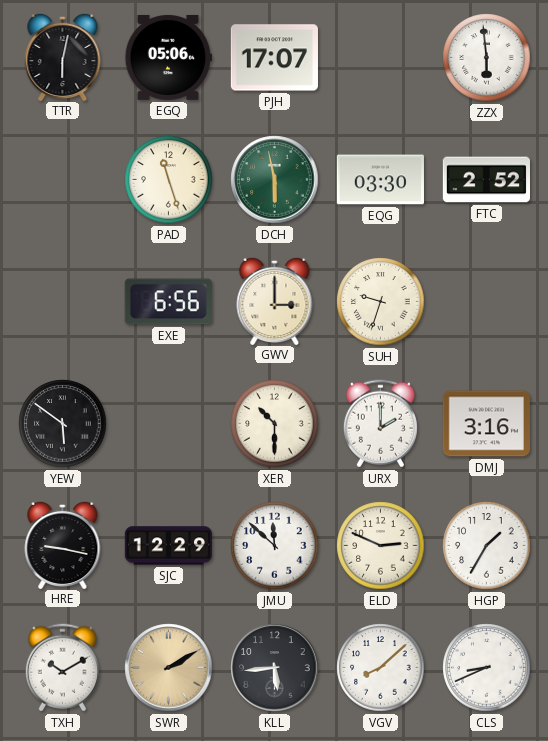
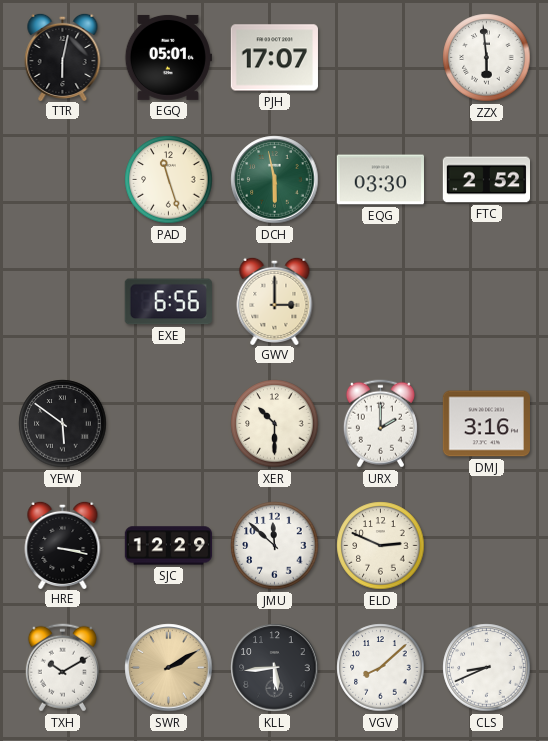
EGQ: 05:06 -> 05:01
SUH: 9:33 -> none
HRE: 9:17 -> 3:17
HGP: 1:35 -> none
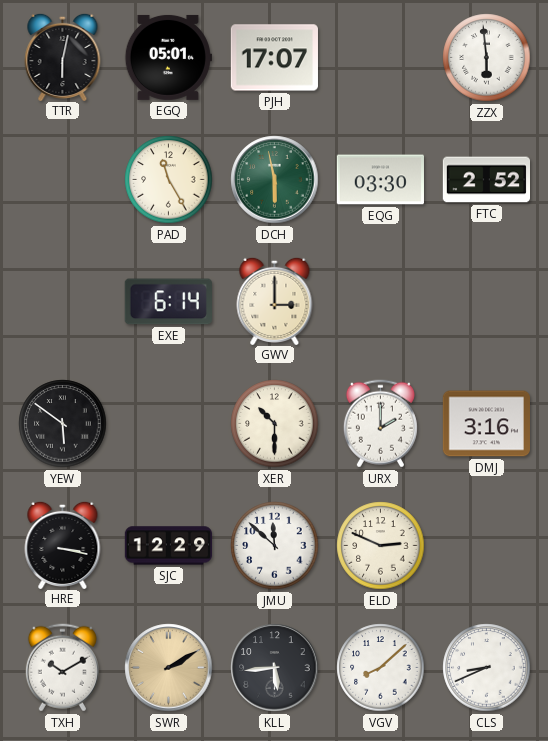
PAD: 11:27 -> 11:25
EXE: 6:56 -> 6:14
